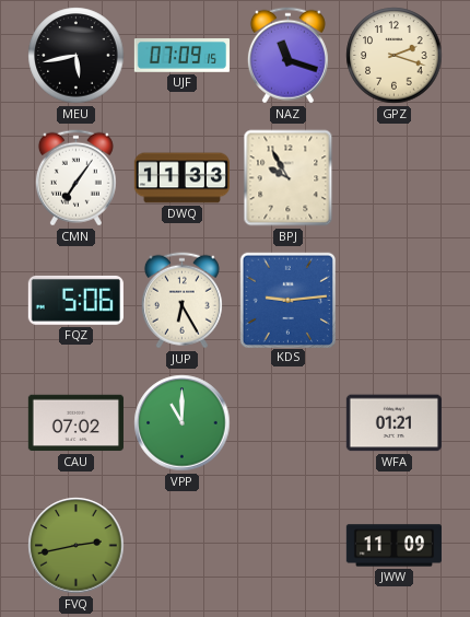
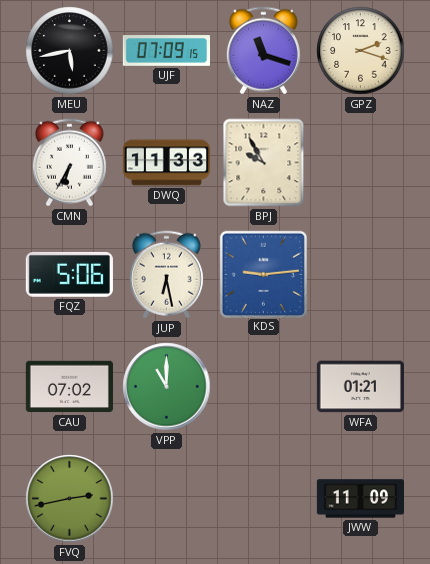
CMN: 7:06 -> 6:35
JUP: 6:25 -> 6:28
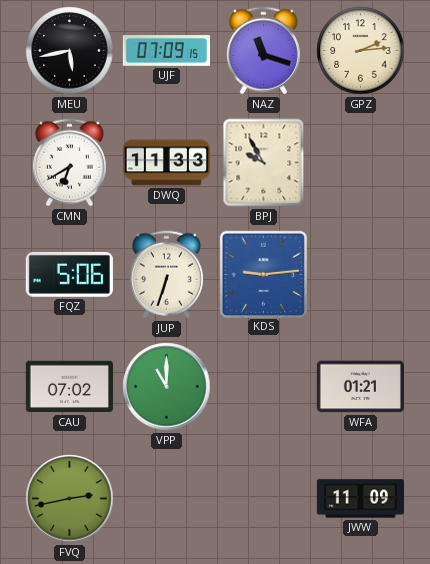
GPZ: 2:18 -> 2:14
CMN: 6:35 -> 6:40
JUP: 6:28 -> 6:33
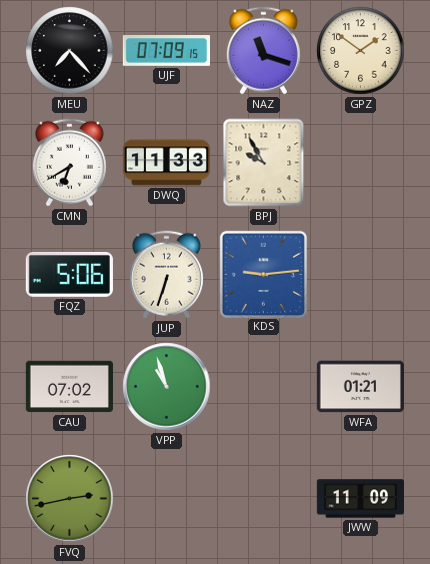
MEU: 5:43 -> 7:23
GPZ: 2:14 -> 1:51
VPP: 11:00 -> 10:57
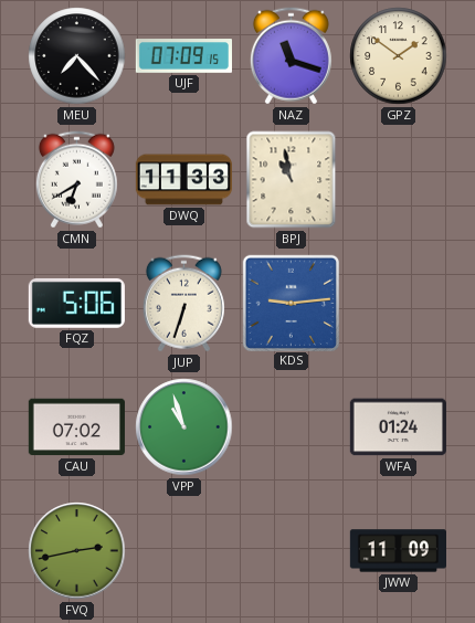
BPJ: 9:55 -> 10:58
WFA: 01:21 -> 01:24
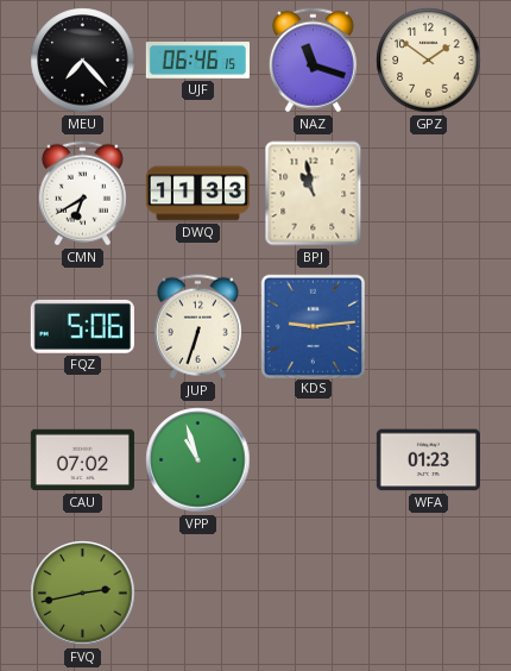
UJF: 07:09 -> 06:46
WFA: 01:24 -> 01:23
JWW: 11:09 -> none
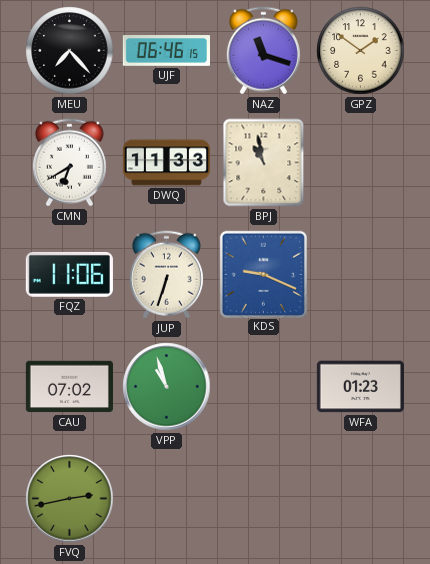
FQZ: 5:06 -> 11:06
KDS: 9:14 -> 9:19
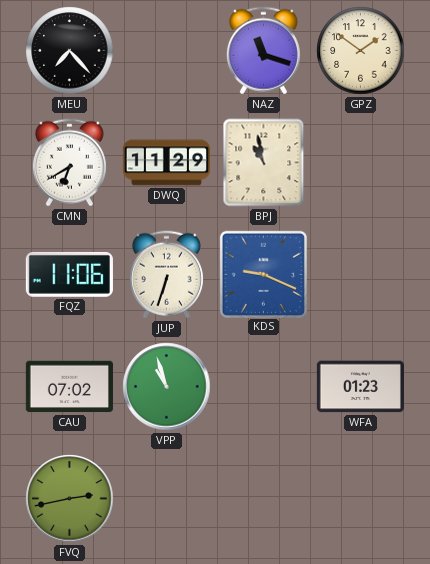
UJF: 06:46 -> none
DWQ: 11:33 -> 11:29
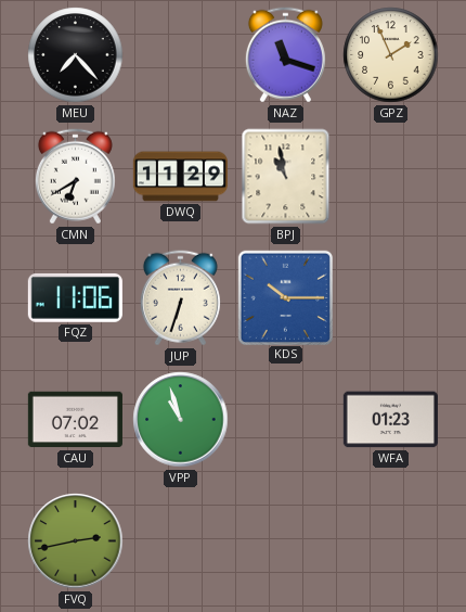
GPZ: 1:51 -> 1:56
KDS: 9:19 -> 10:15
